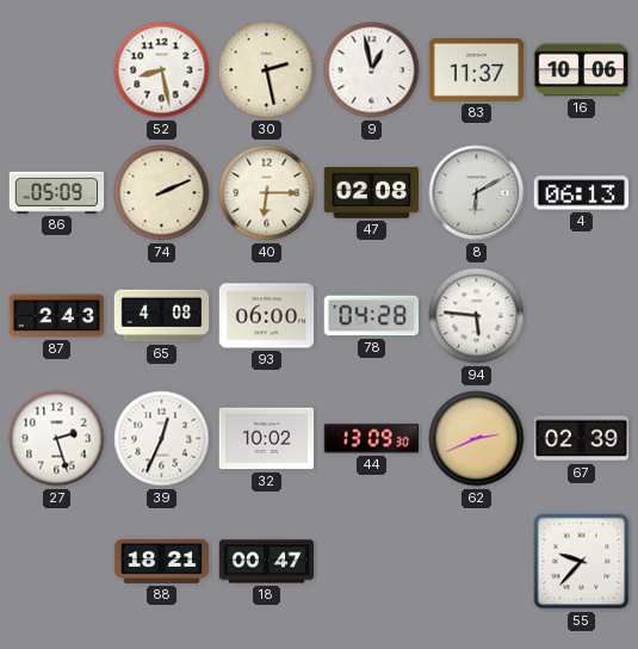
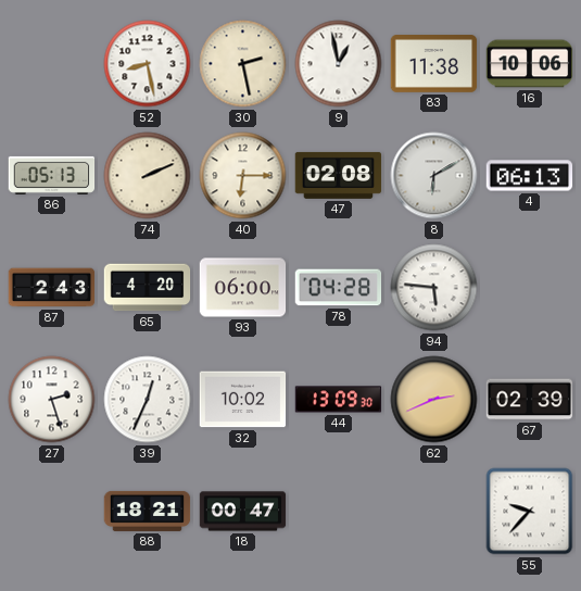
83: 11:37 -> 11:38
86: 05:09 -> 05:13
65: 4:08 -> 4:20
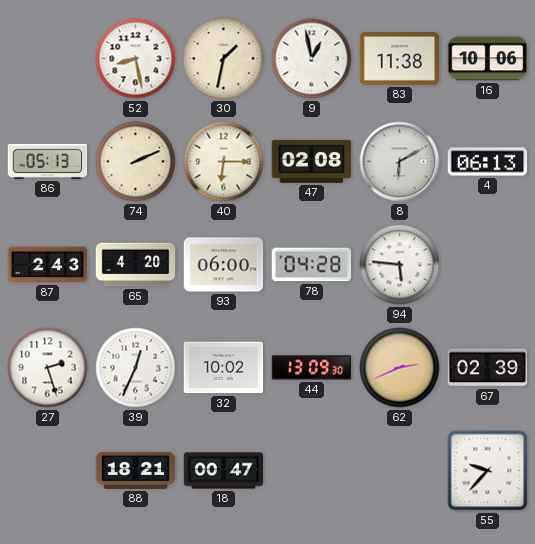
30: 2:28 -> 1:32
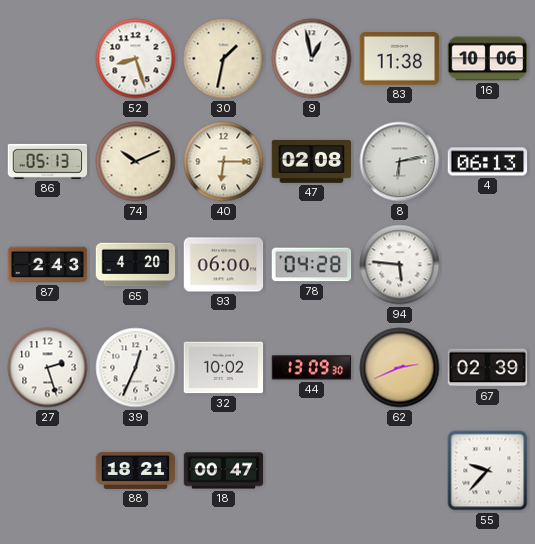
52: 8:28 -> 8:27
74: 2:11 -> 10:11
8: 6:10 -> 6:13
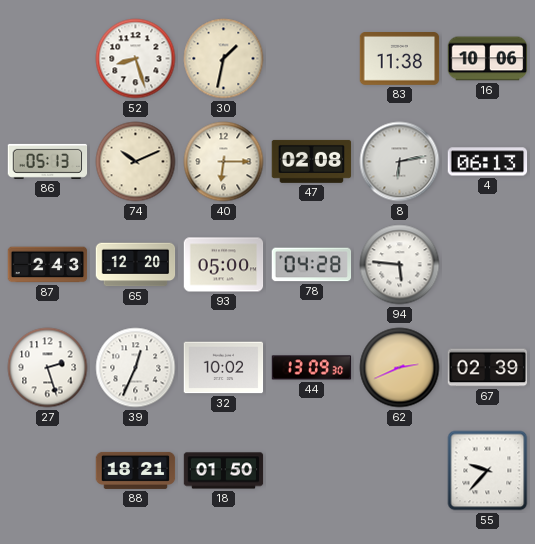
9: 12:58 -> none
65: 4:20 -> 12:20
93: 06:00 -> 05:00
18: 00:47 -> 01:50
